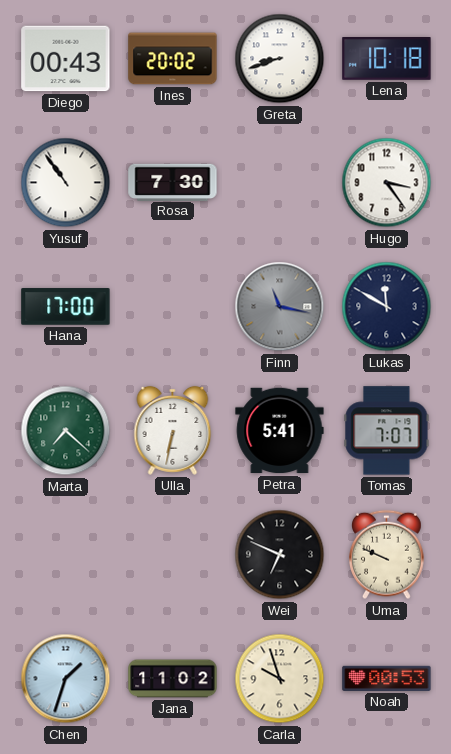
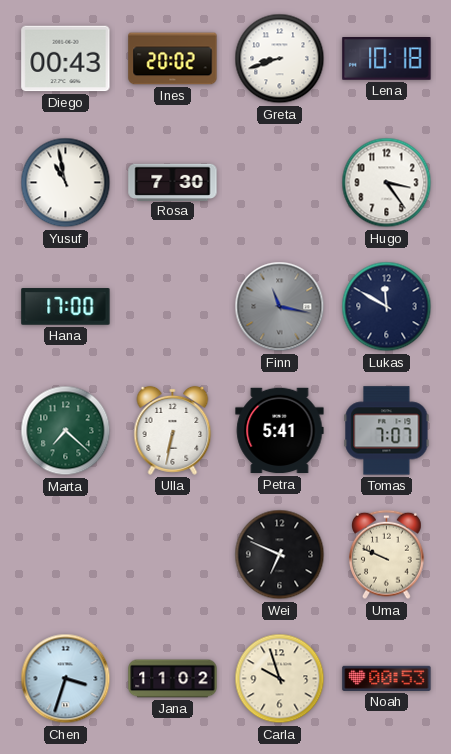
Yusuf: 10:54 -> 10:58
Chen: 1:33 -> 3:33
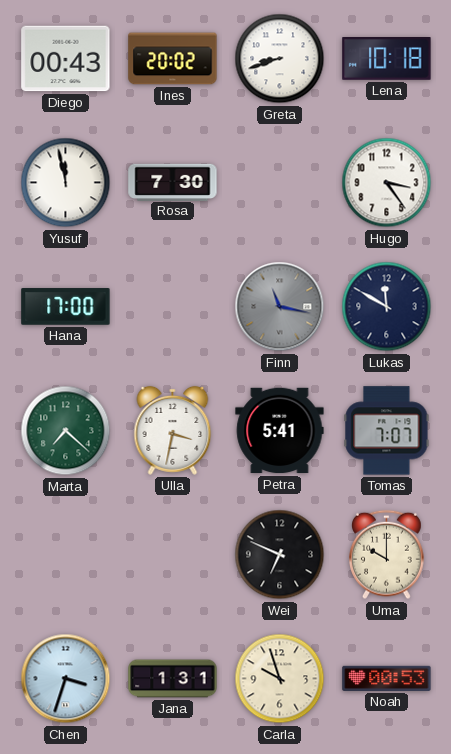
Yusuf: 10:58 -> 11:58
Ulla: 6:32 -> 3:32
Uma: 9:49 -> 10:00
Jana: 11:02 -> 1:31
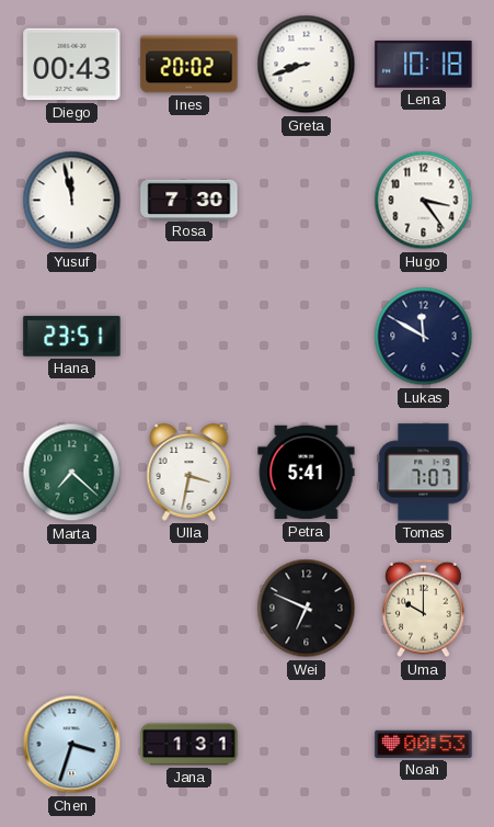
Hana: 17:00 -> 23:51
Finn: 11:17 -> none
Carla: 9:57 -> none
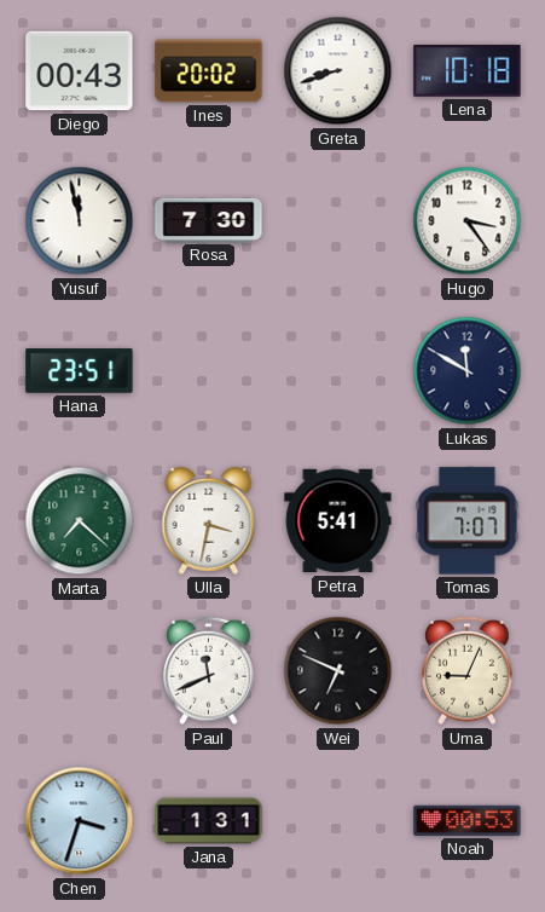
Paul: none -> 11:41
Uma: 10:00 -> 9:04
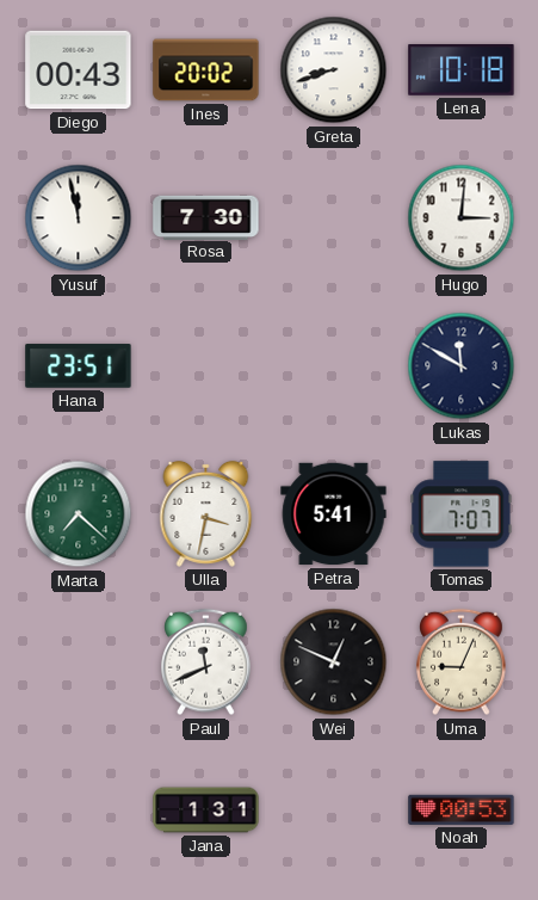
Hugo: 3:24 -> 3:01
Wei: 6:49 -> 12:49
Chen: 3:33 -> none
